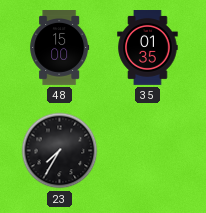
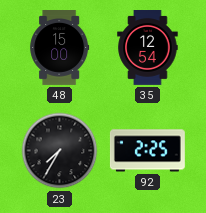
35: 01:35 -> 12:54
92: none -> 2:25
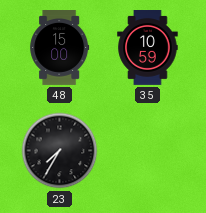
35: 12:54 -> 10:59
92: 2:25 -> none
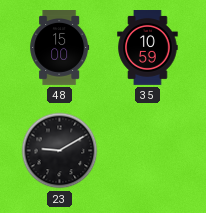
23: 7:35 -> 9:10
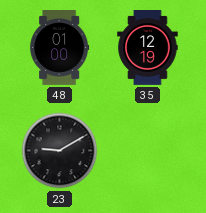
48: 15:00 -> 01:00
35: 10:59 -> 12:19
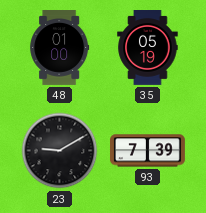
35: 12:19 -> 05:19
93: none -> 7:39
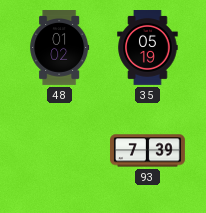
48: 01:00 -> 01:02
23: 9:10 -> none
